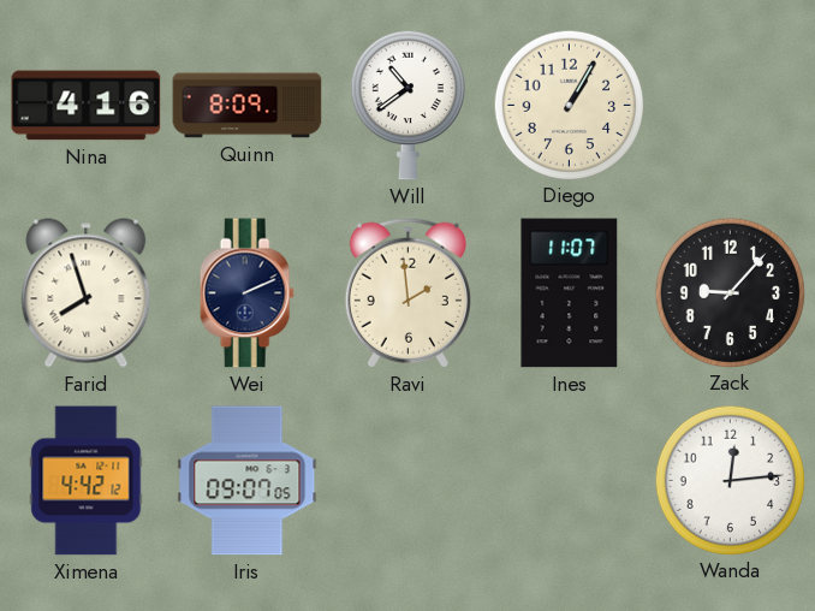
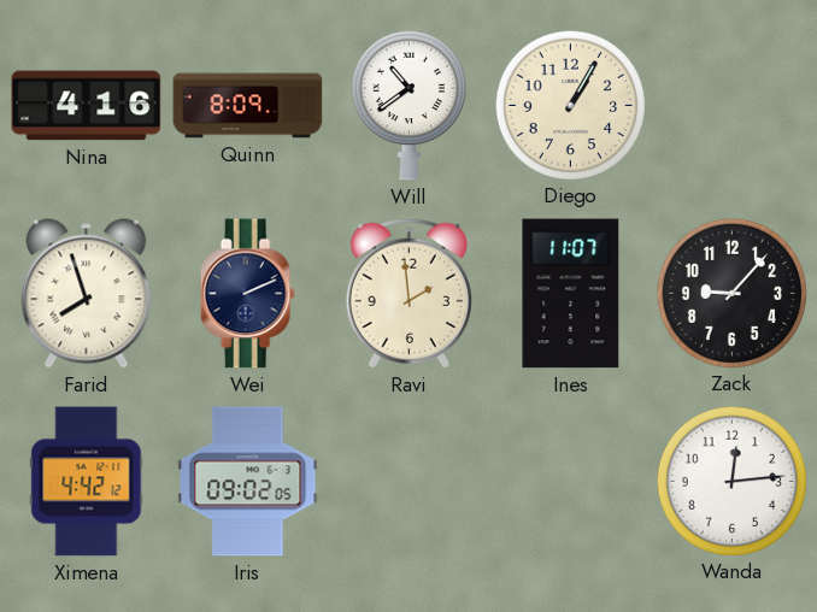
Iris: 09:07 -> 09:02
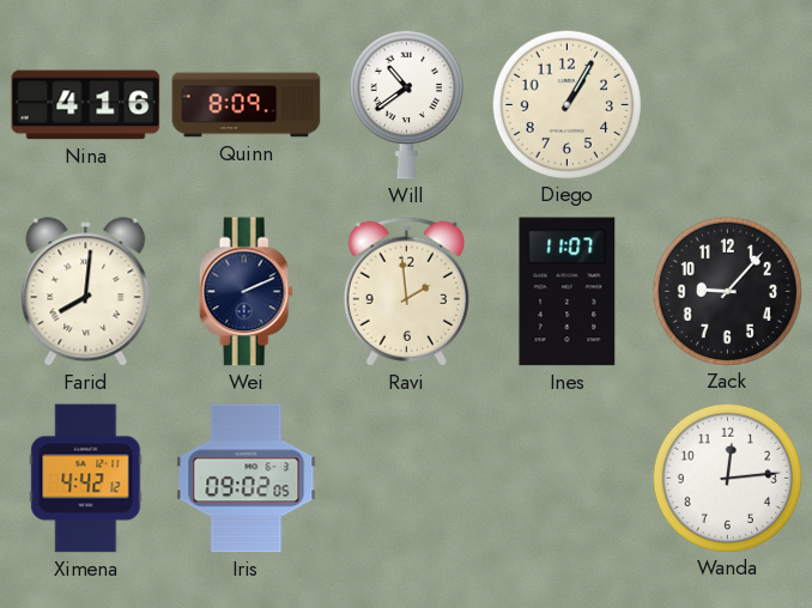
Farid: 7:57 -> 8:01
